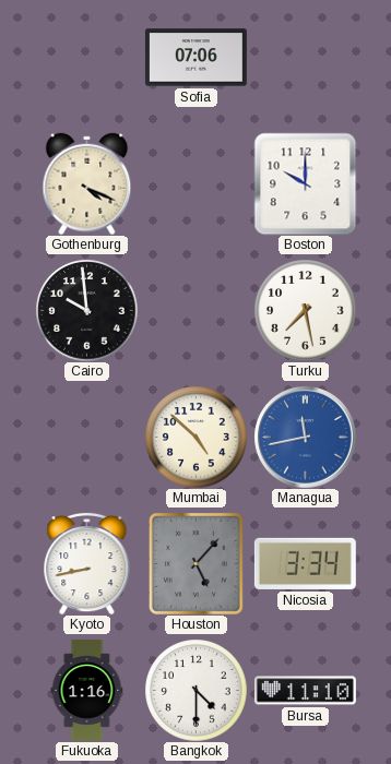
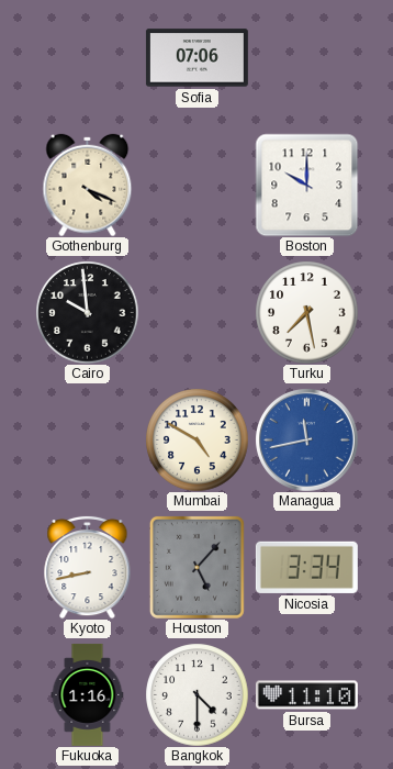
Mumbai: 4:52 -> 4:50
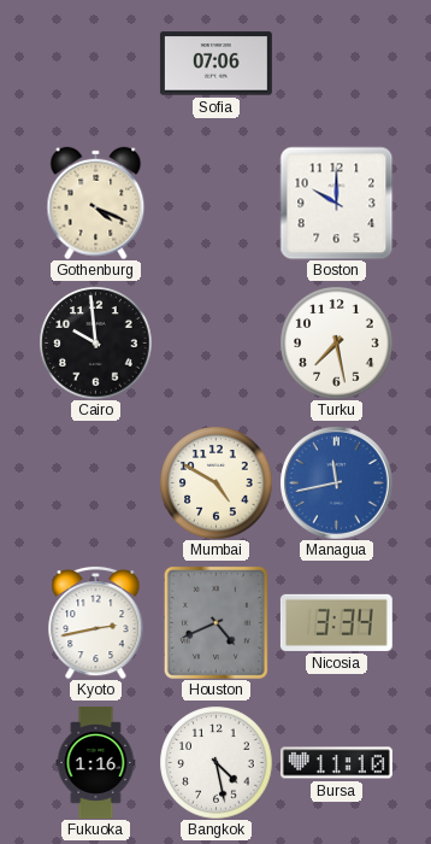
Kyoto: 8:43 -> 2:43
Houston: 5:07 -> 4:41
Bangkok: 4:30 -> 4:28
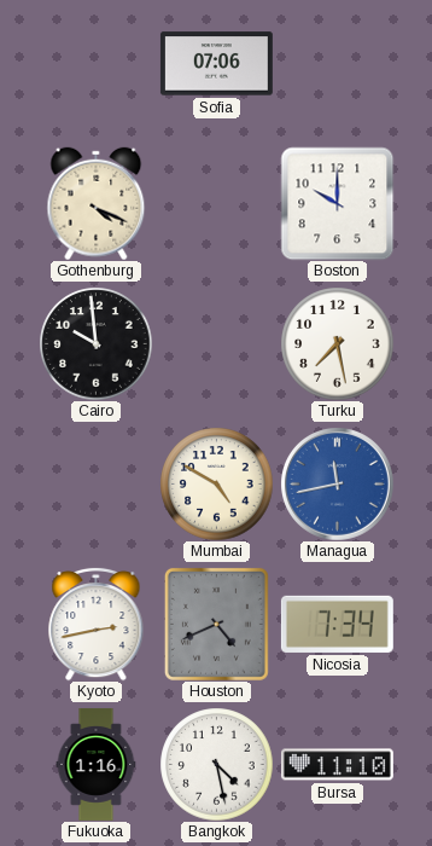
Nicosia: 3:34 -> 7:34
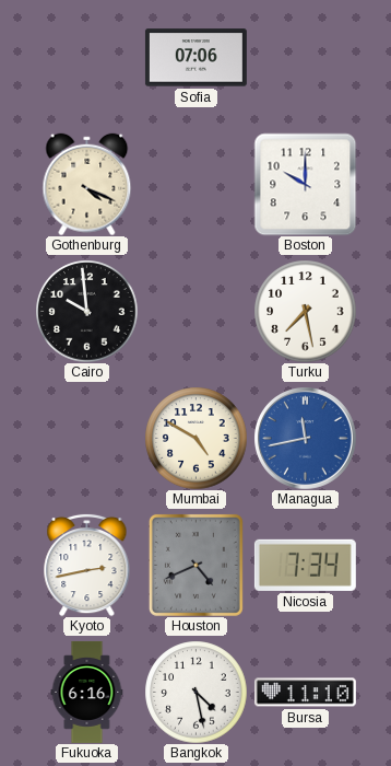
Fukuoka: 1:16 -> 6:16
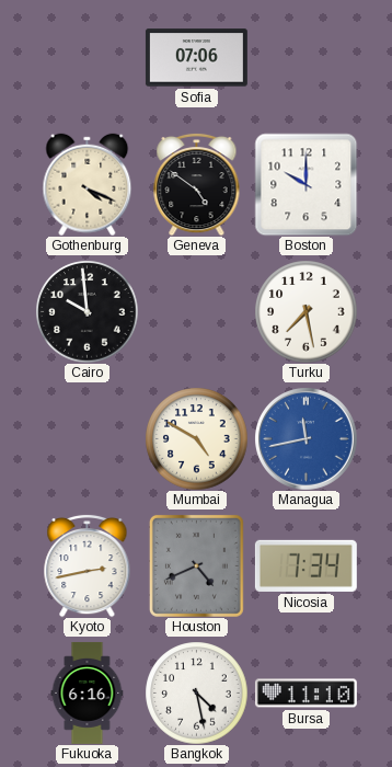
Geneva: none -> 4:51
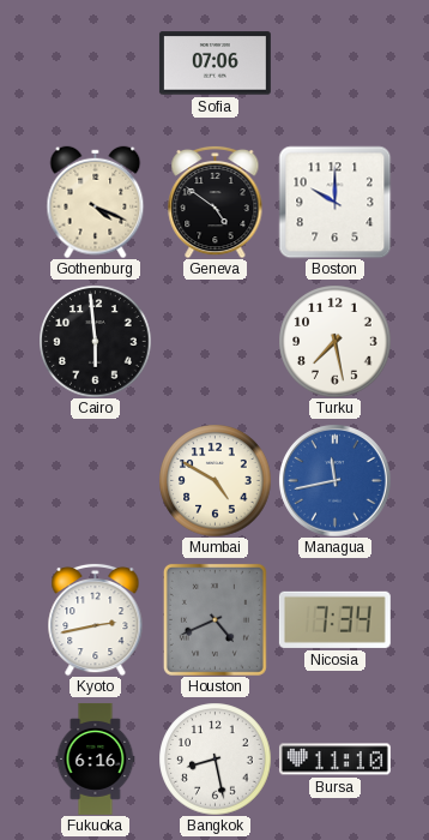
Cairo: 9:59 -> 5:59
Bangkok: 4:28 -> 8:28
